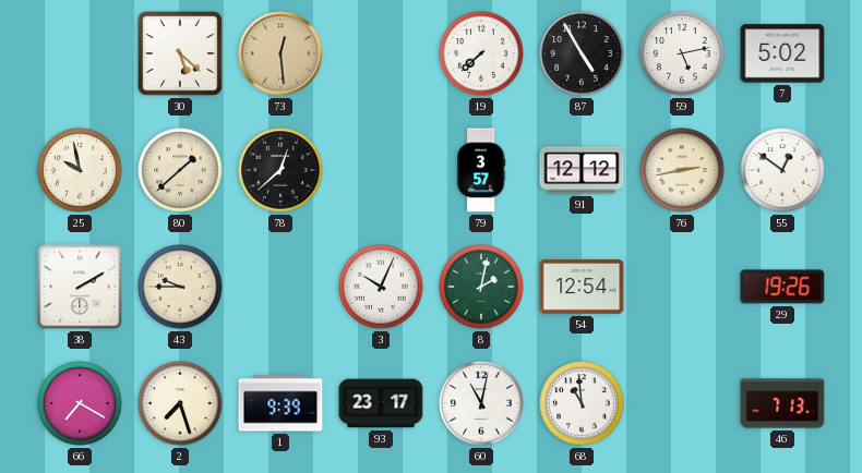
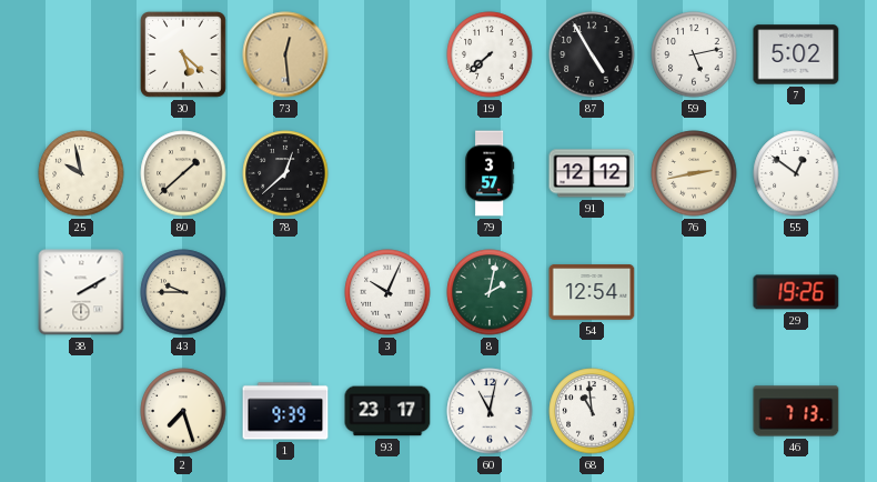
66: 7:20 -> none
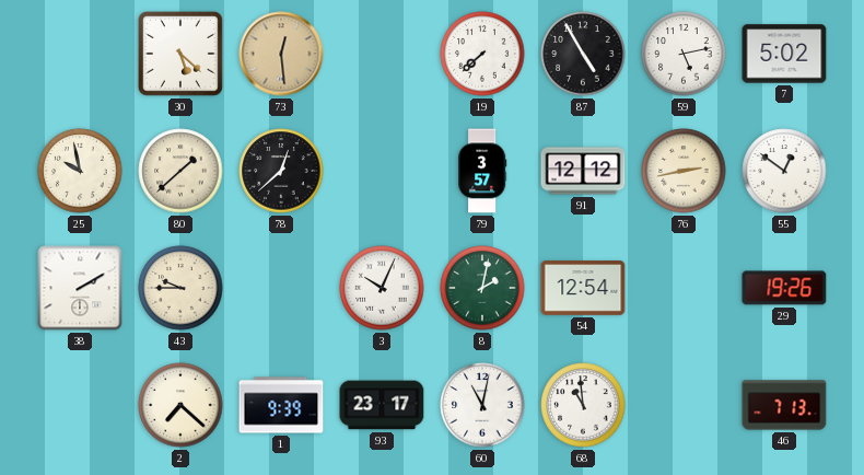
2: 7:27 -> 7:22
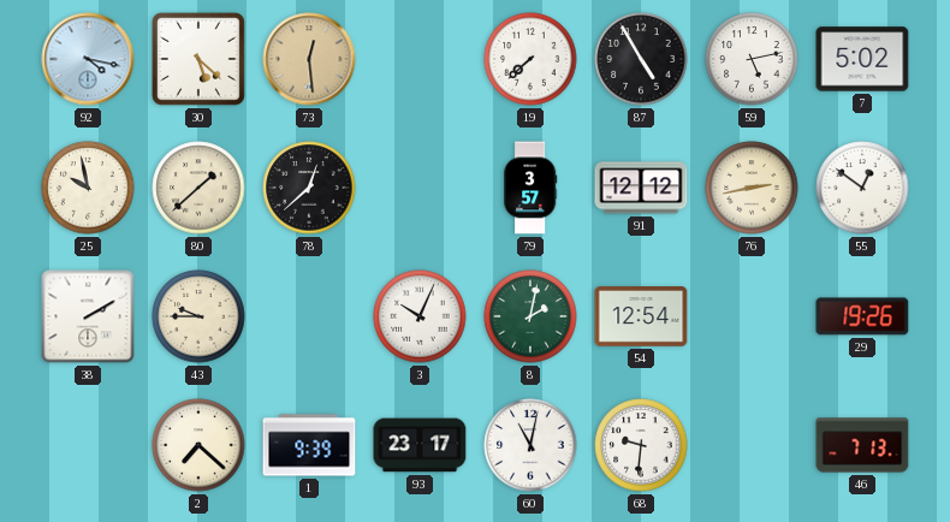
92: none -> 4:17
68: 10:59 -> 9:31
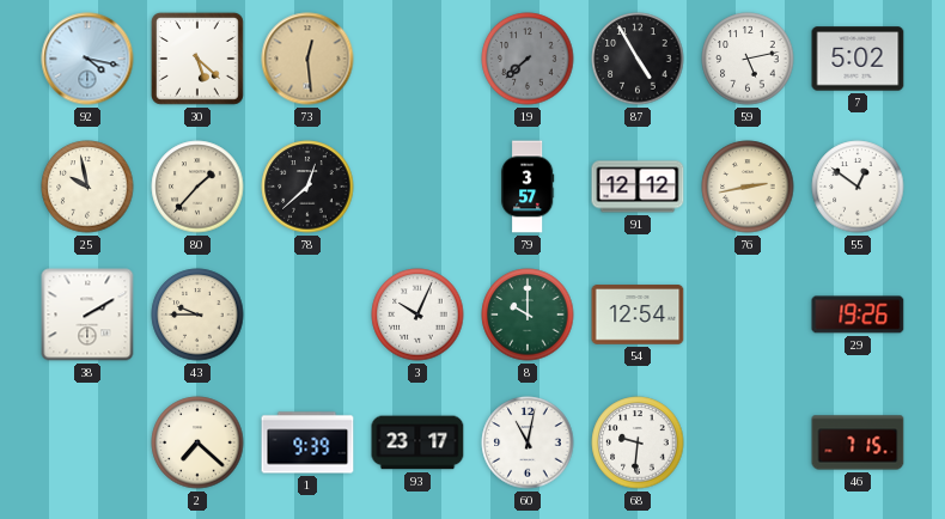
19 dial: white -> grey
80: 1:38 -> 1:37
8: 2:02 -> 10:00
46: 7:13 -> 7:15
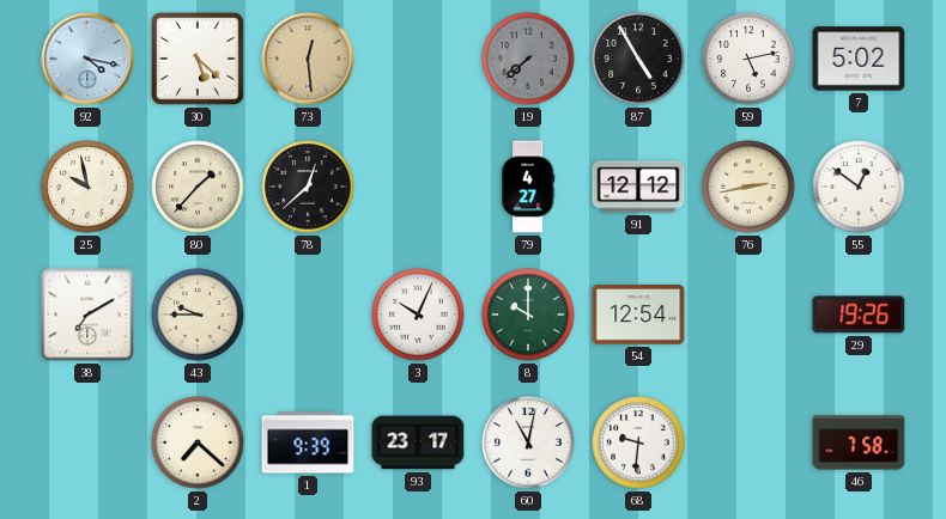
79: 3:57 -> 4:27
38: 2:10 -> 7:10
46: 7:15 -> 7:58
